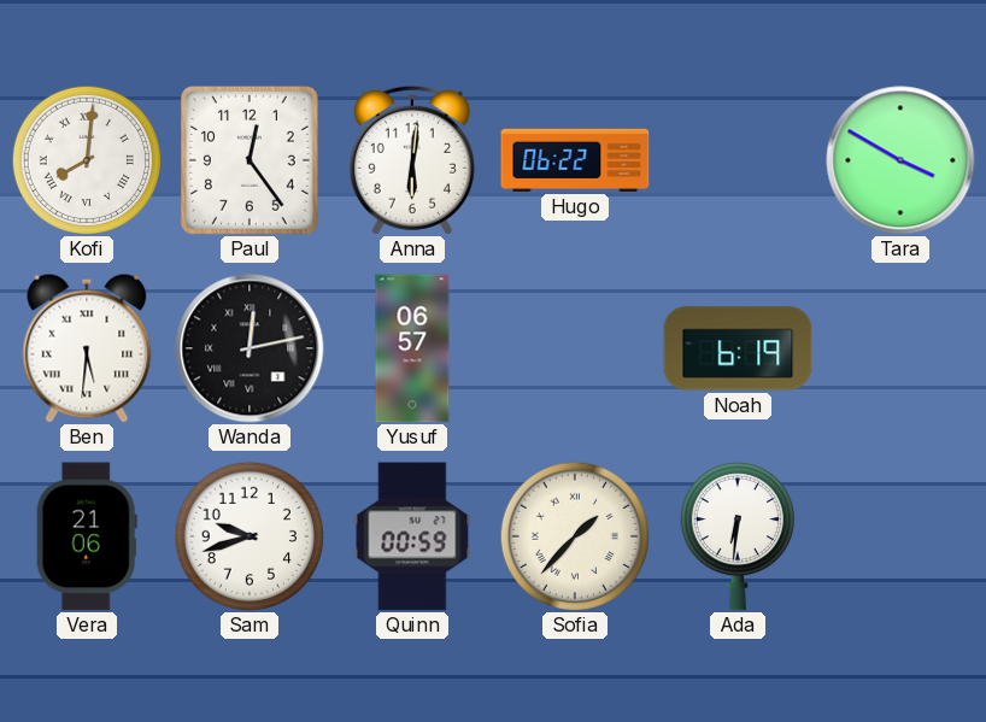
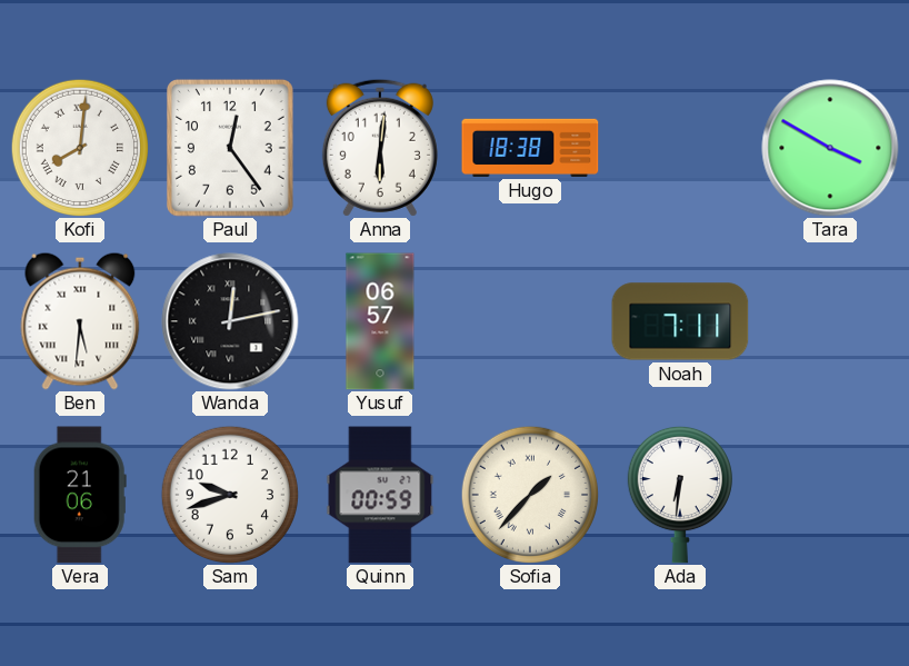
Hugo: 06:22 -> 18:38
Noah: 6:19 -> 7:11
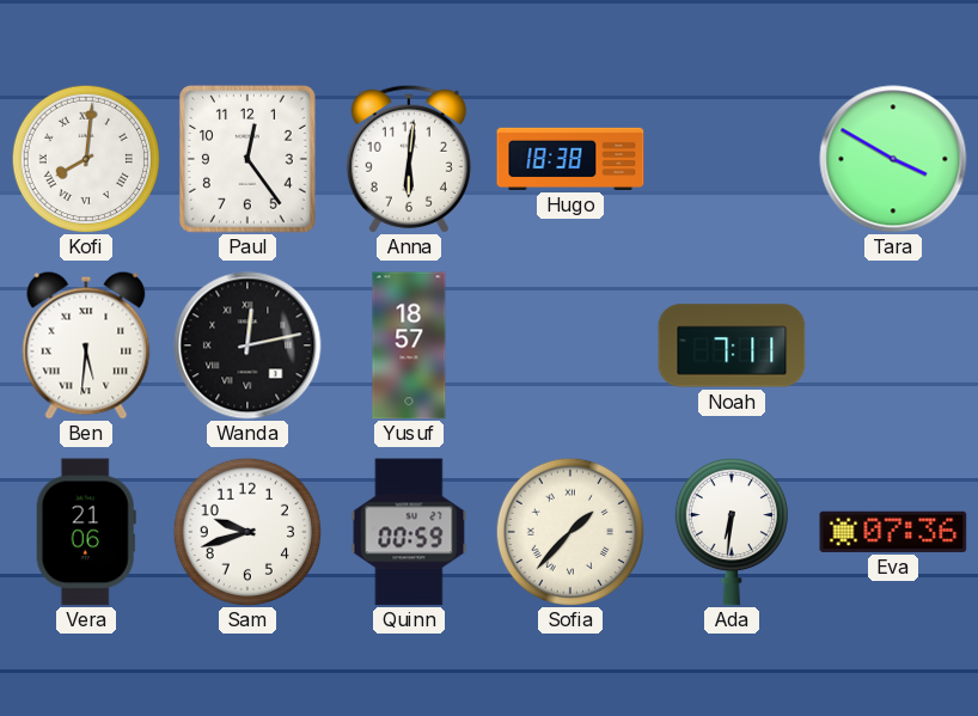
Yusuf: 06:57 -> 18:57
Eva: none -> 07:36
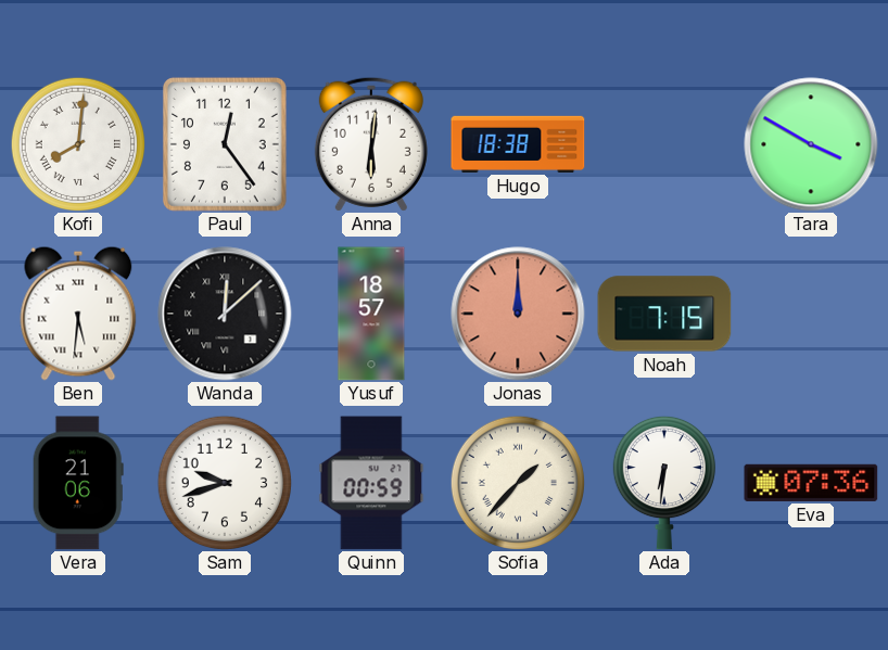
Wanda: 12:13 -> 12:08
Jonas: none -> 12:00
Noah: 7:11 -> 7:15
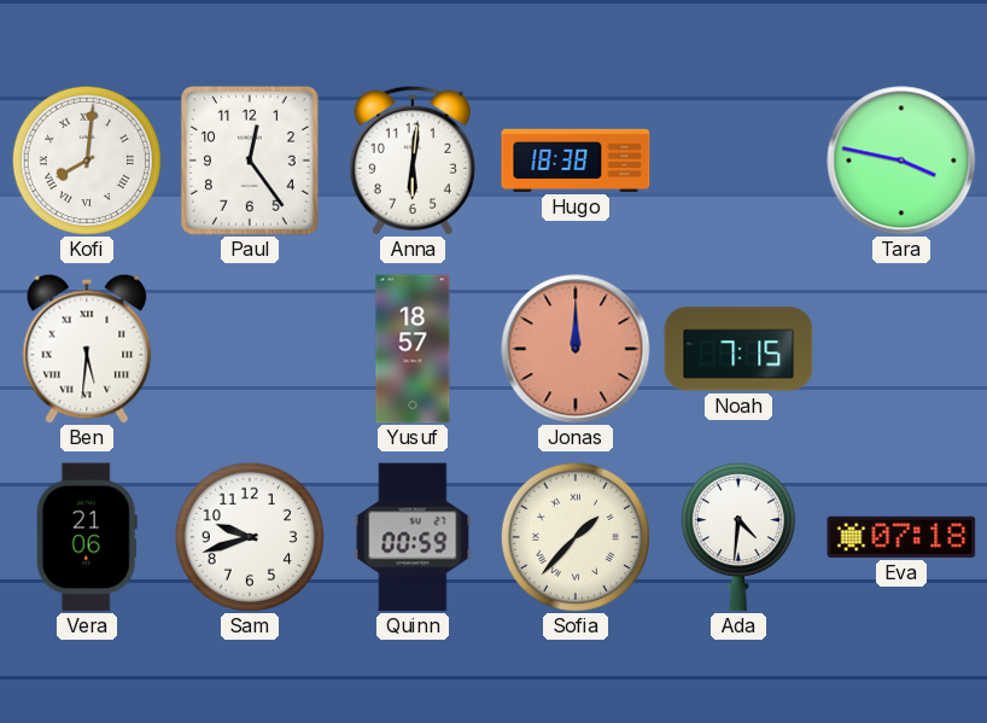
Tara: 3:50 -> 3:47
Wanda: 12:08 -> none
Ada: 6:31 -> 4:31
Eva: 07:36 -> 07:18
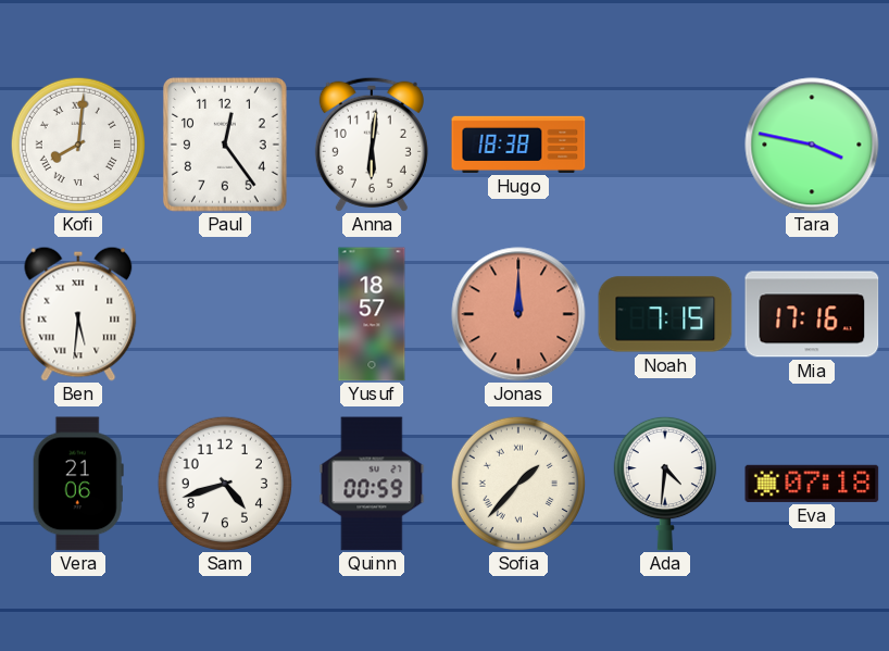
Mia: none -> 17:16
Sam: 9:42 -> 4:42
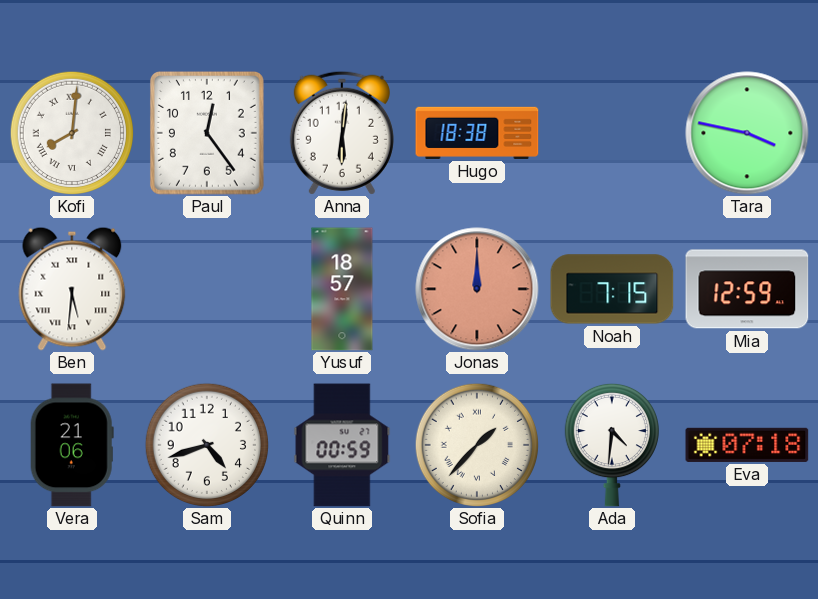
Mia: 17:16 -> 12:59
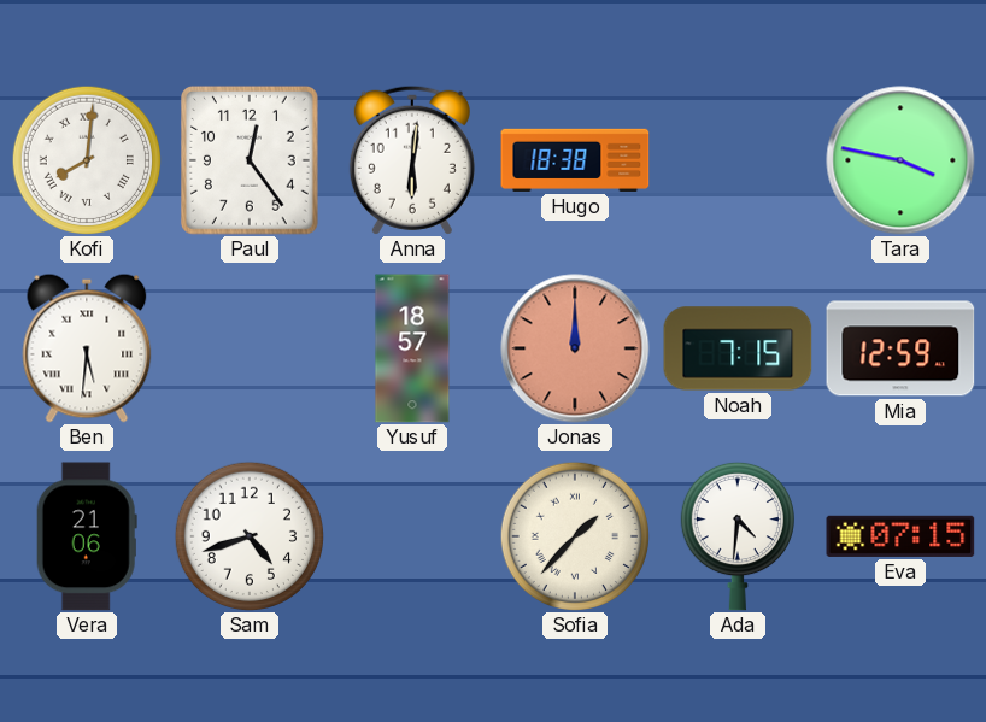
Quinn: 00:59 -> none
Eva: 07:18 -> 07:15
